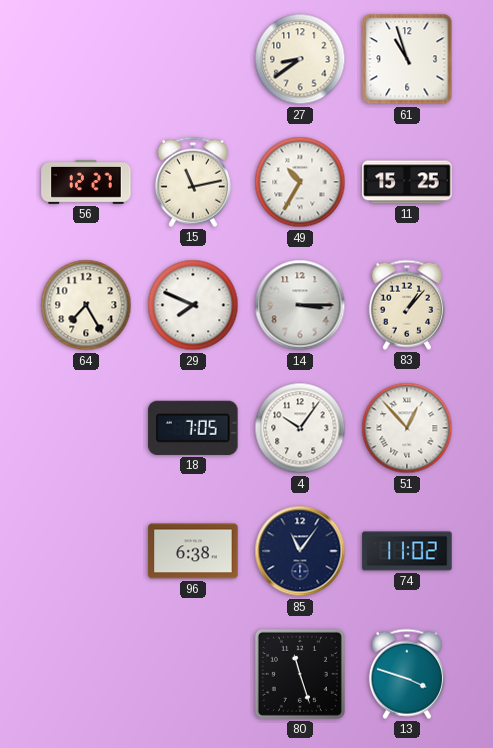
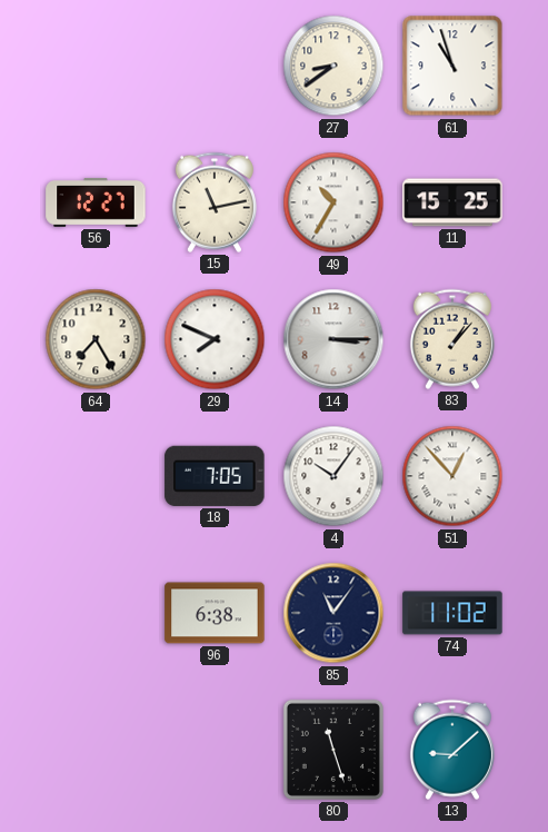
13: 3:48 -> 9:08
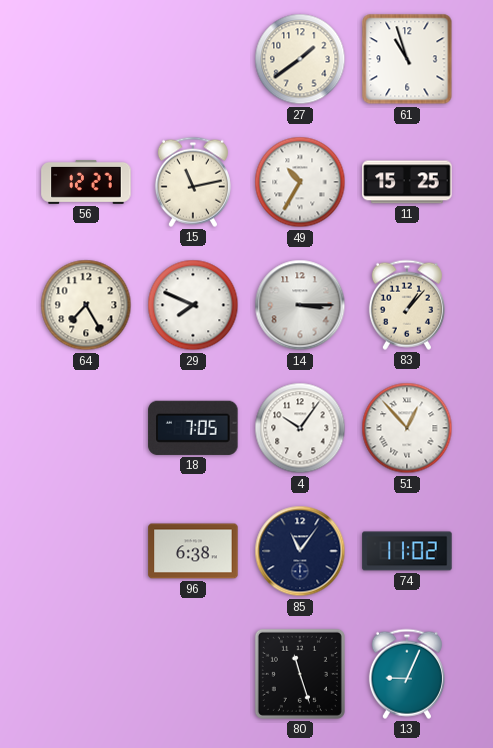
27: 8:39 -> 1:39
13: 9:08 -> 9:04
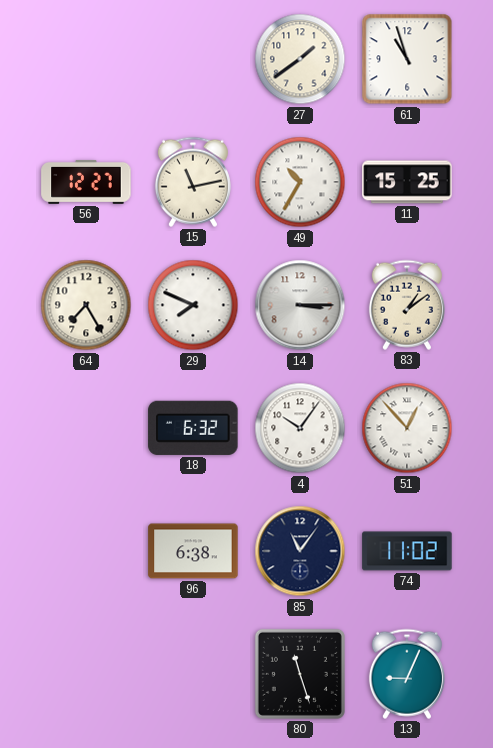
83: 1:07 -> 1:09
18: 7:05 -> 6:32
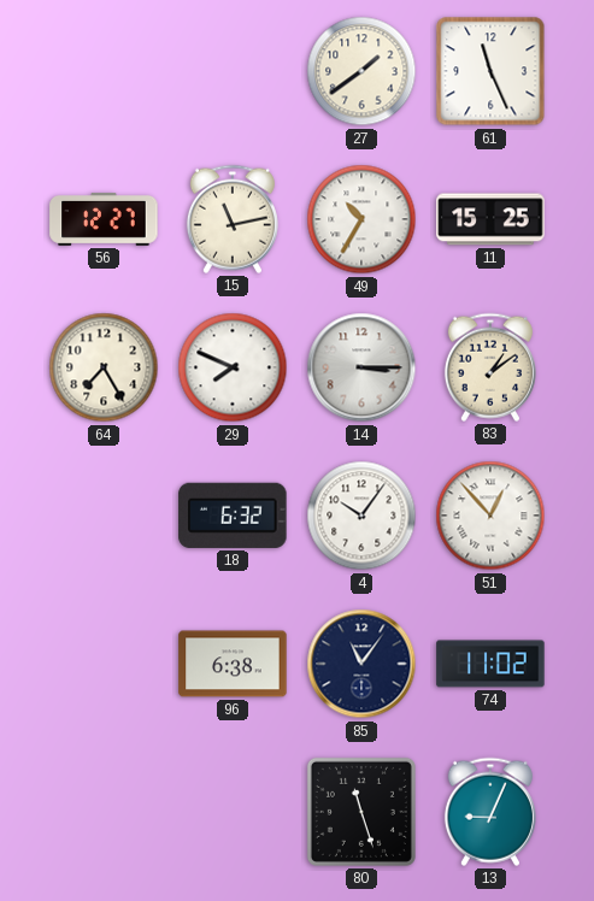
61: 10:57 -> 11:26
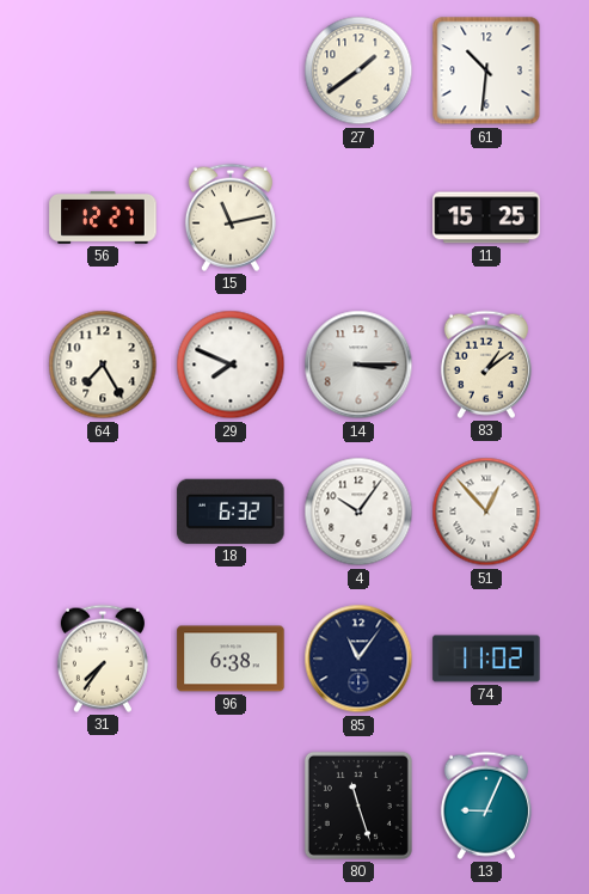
61: 11:26 -> 10:31
49: 10:35 -> none
31: none -> 7:36
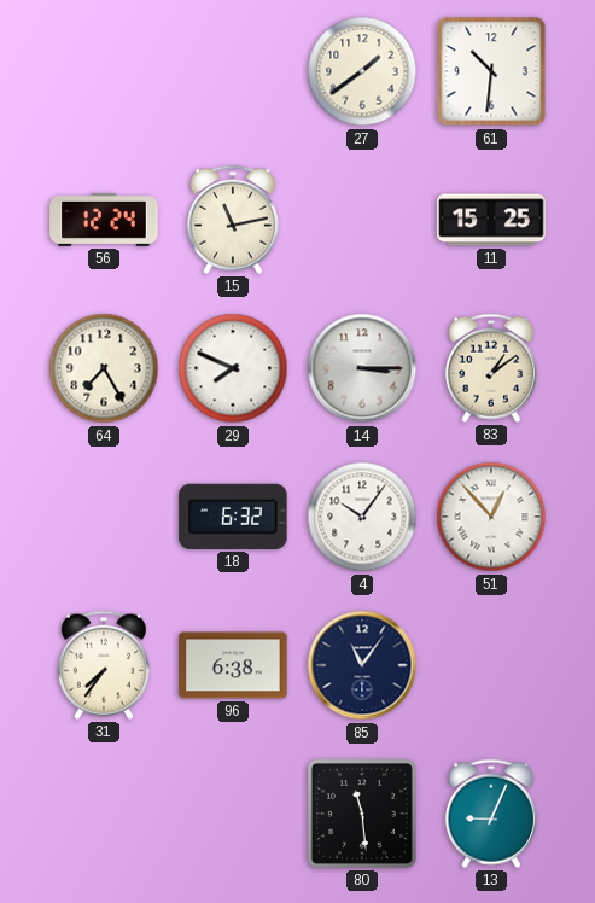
56: 12:27 -> 12:24
74: 11:02 -> none
80: 11:27 -> 11:29
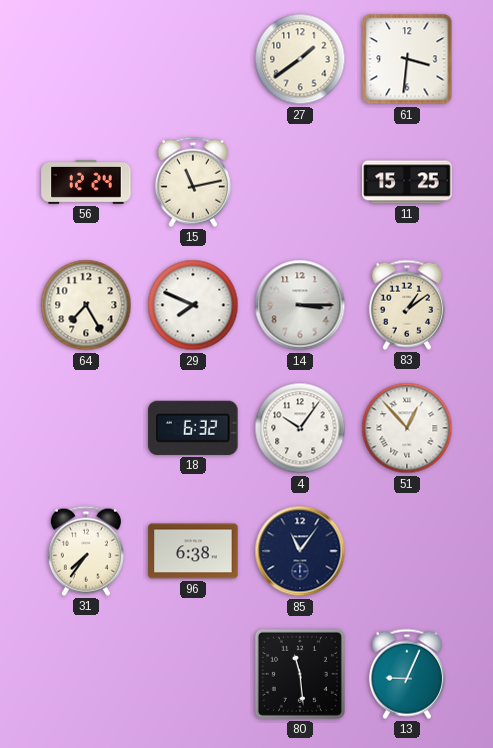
61: 10:31 -> 3:31
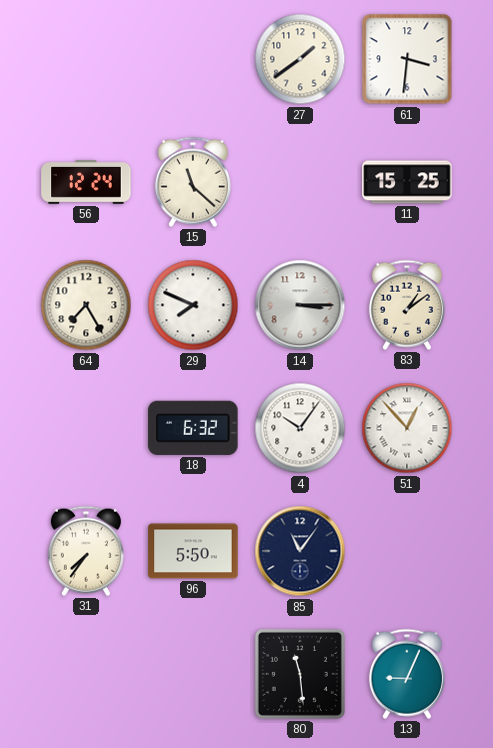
15: 11:13 -> 11:22
96: 6:38 -> 5:50
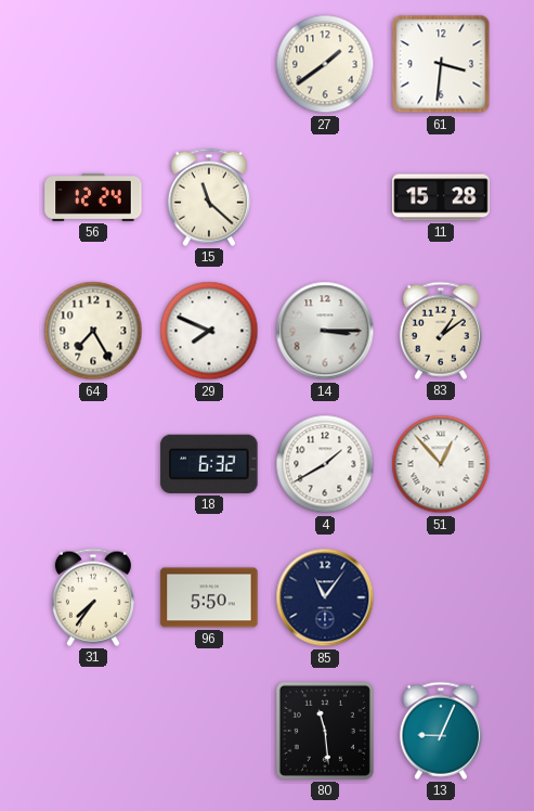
11: 15:25 -> 15:28
4: 10:06 -> 1:40
